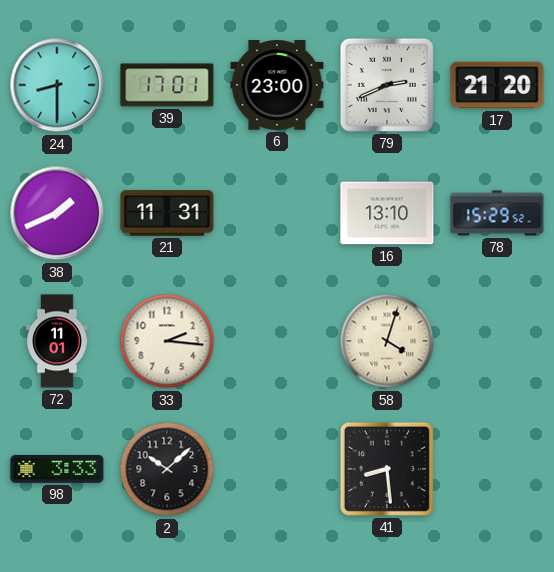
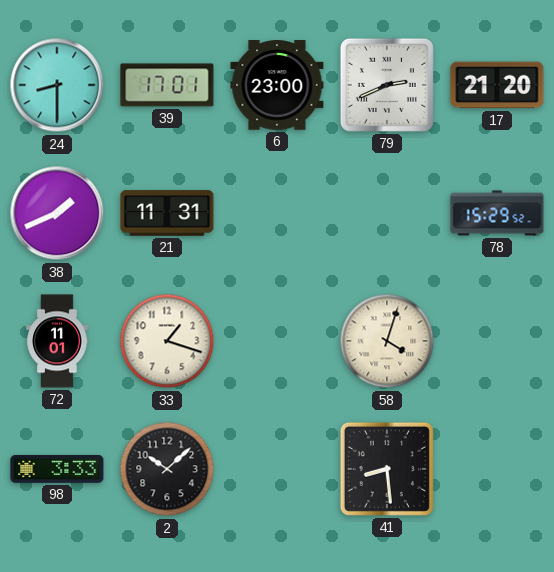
16: 13:10 -> none
33: 2:16 -> 1:18
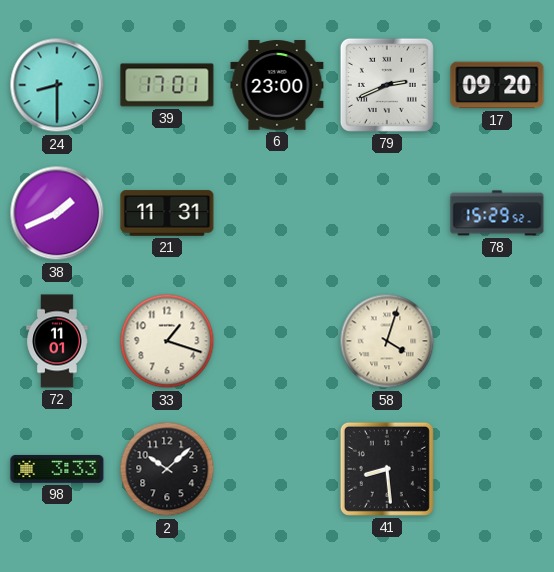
17: 21:20 -> 09:20
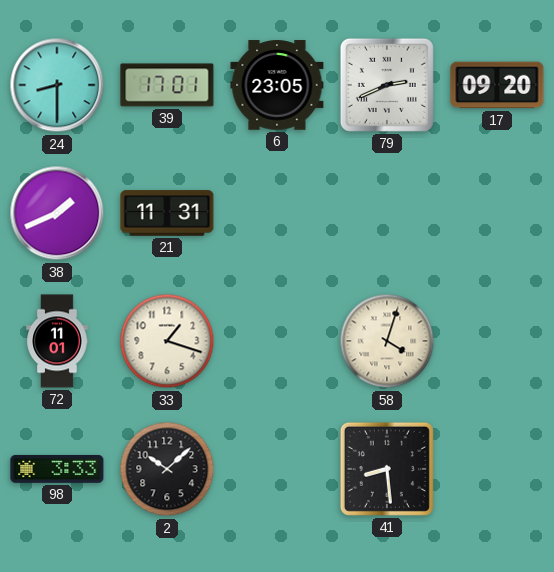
6: 23:00 -> 23:05
78: 15:29 -> none
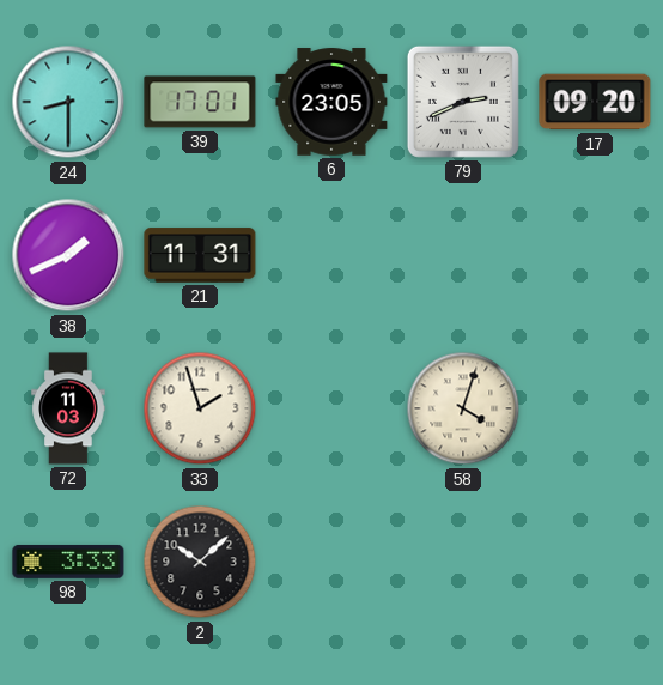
72: 11:01 -> 11:03
33: 1:18 -> 1:57
41: 8:29 -> none
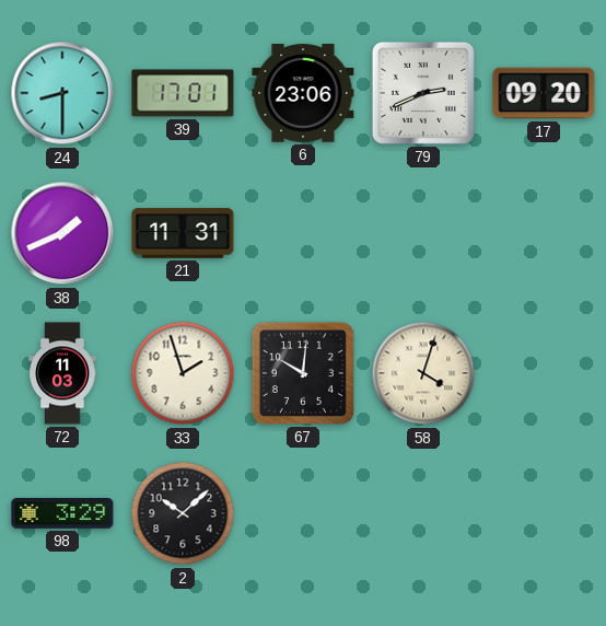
6: 23:05 -> 23:06
67: none -> 10:01
98: 3:33 -> 3:29
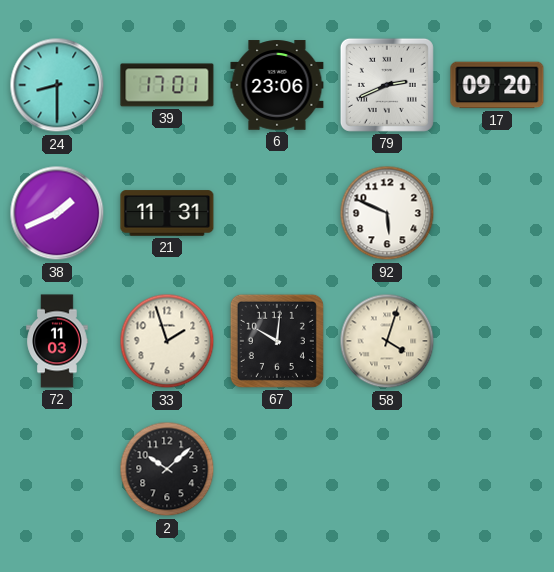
92: none -> 5:49
98: 3:29 -> none
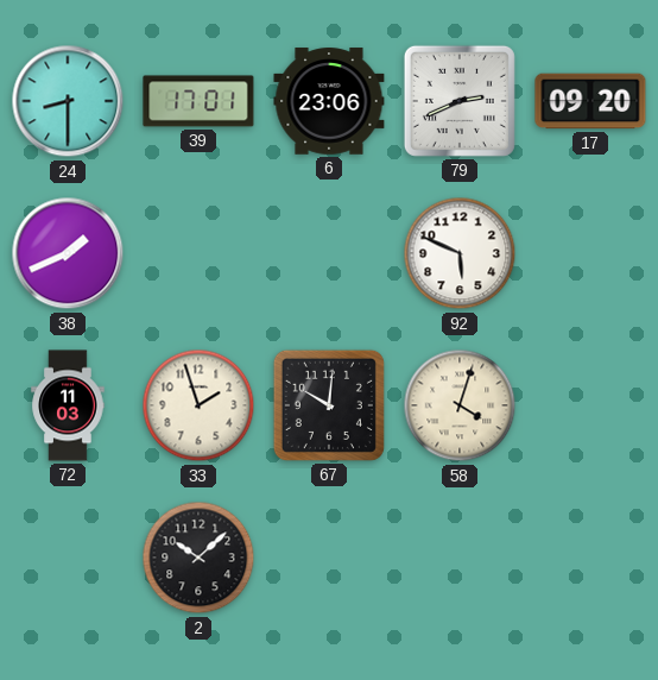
21: 11:31 -> none
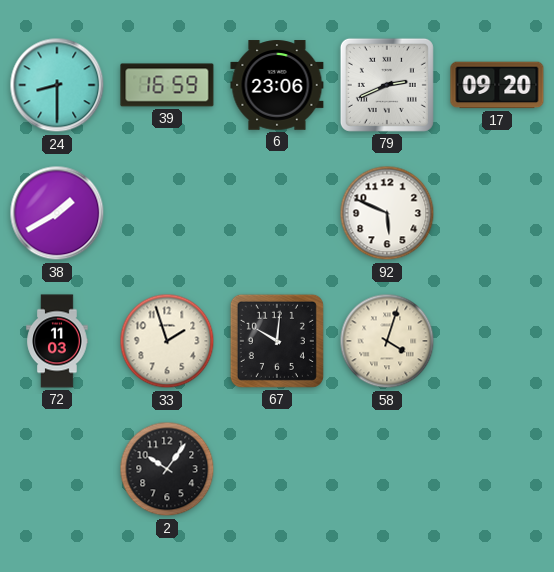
39: 17:01 -> 16:59
38: 1:41 -> 1:40
2: 10:08 -> 10:06
